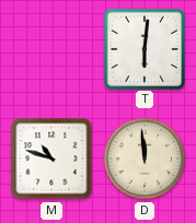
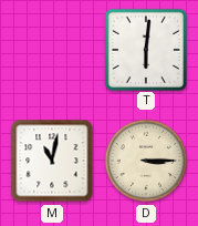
M: 10:48 -> 11:02
D: 11:59 -> 3:15
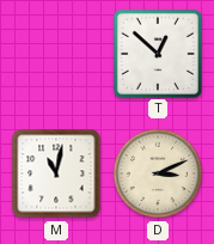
T: 6:01 -> 12:52
D: 3:15 -> 3:11
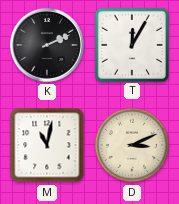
K: none -> 2:11
T: 12:52 -> 12:05
